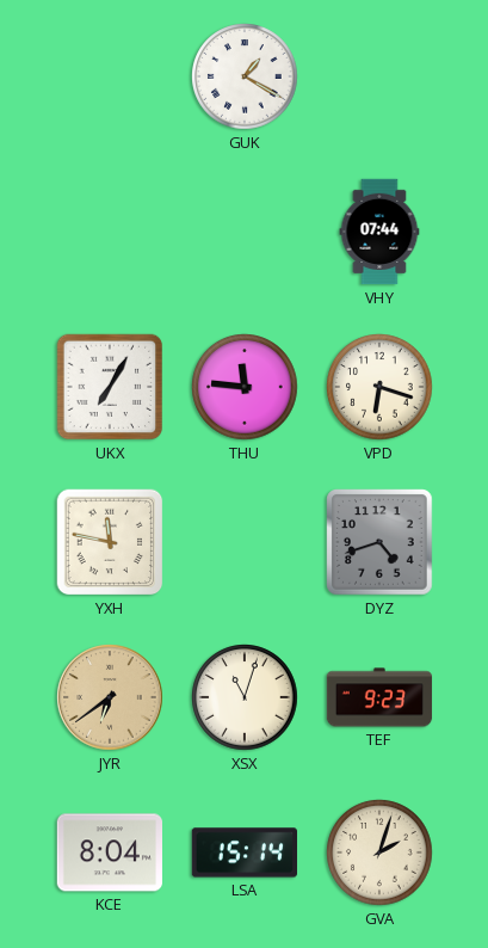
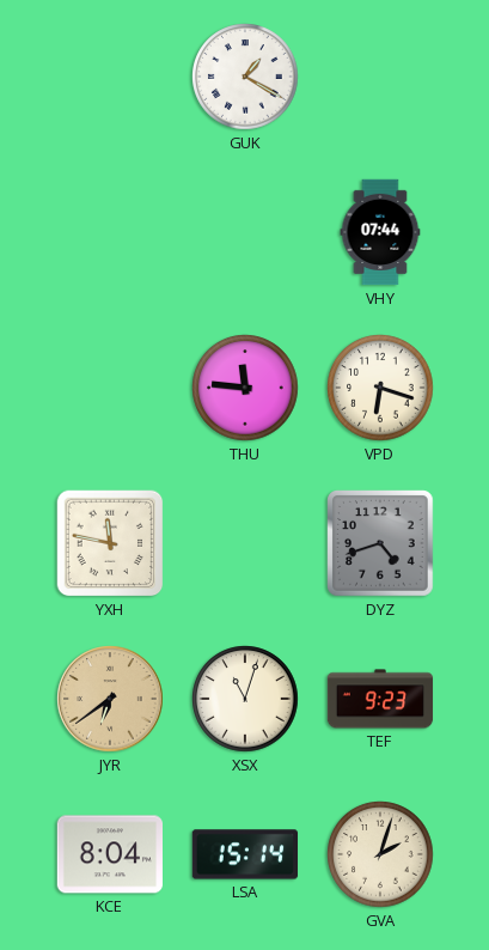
UKX: 7:05 -> none
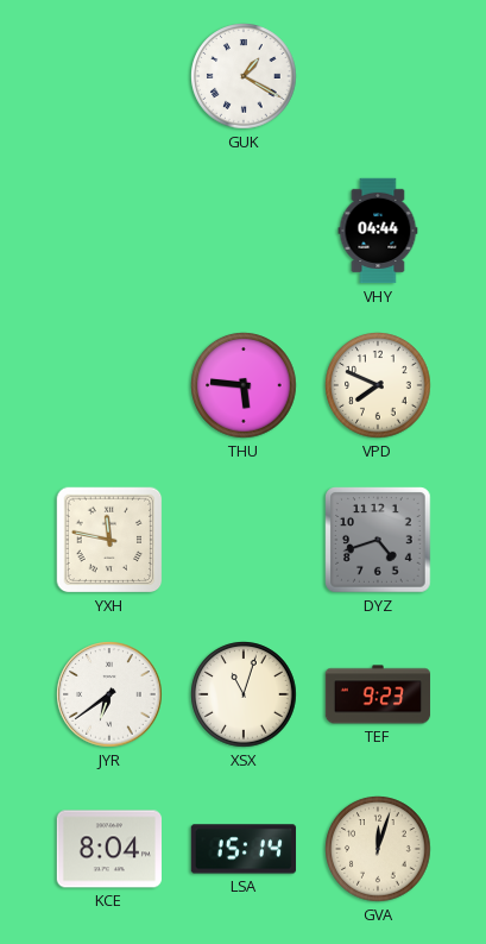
VHY: 07:44 -> 04:44
THU: 11:46 -> 5:46
VPD: 6:18 -> 7:49
JYR dial: champagne -> white
GVA: 2:03 -> 12:03
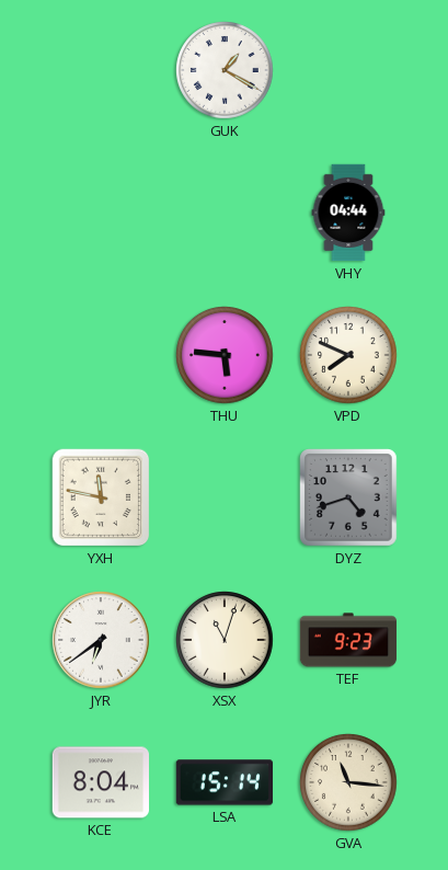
GVA: 12:03 -> 11:16
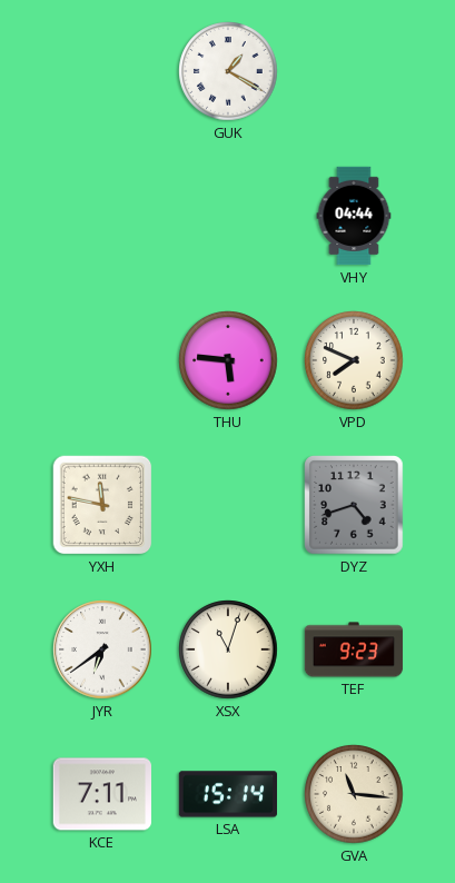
KCE: 8:04 -> 7:11
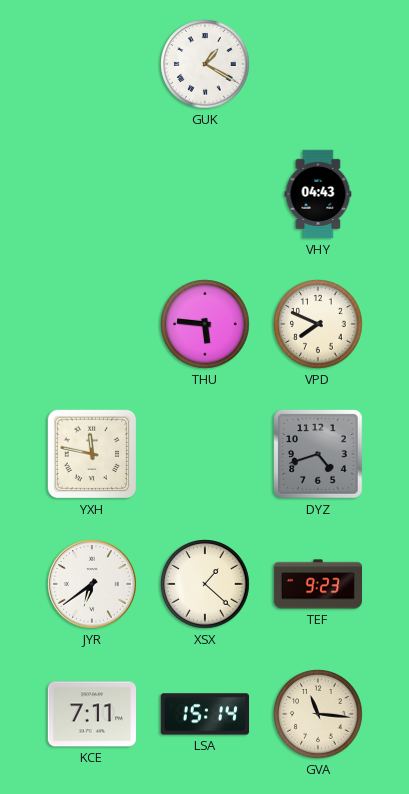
VHY: 04:44 -> 04:43
XSX: 11:03 -> 1:22
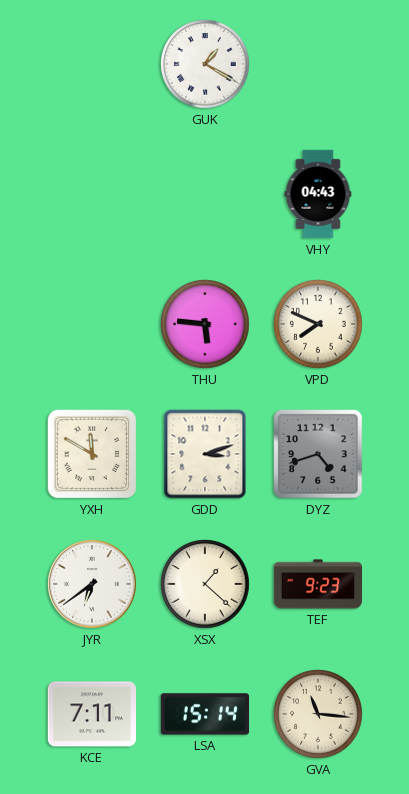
YXH: 11:47 -> 11:50
GDD: none -> 3:12
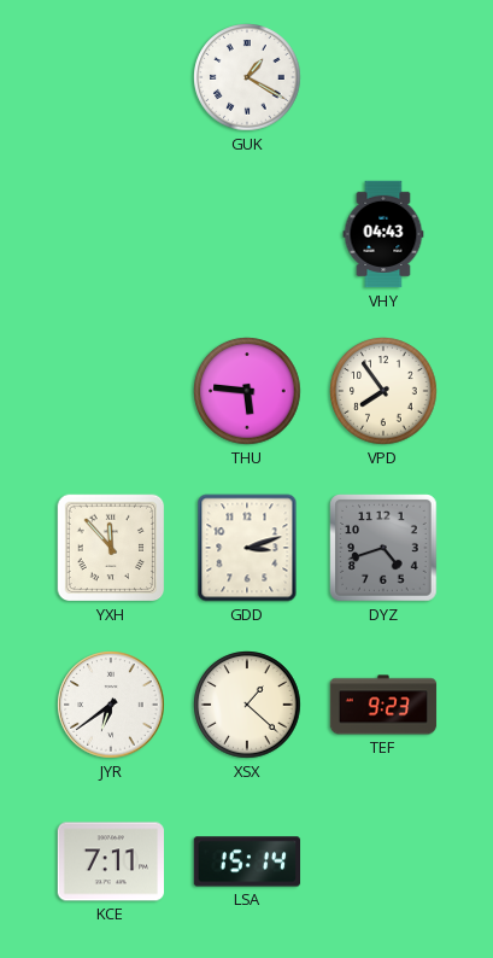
VPD: 7:49 -> 7:54
YXH: 11:50 -> 11:53
GVA: 11:16 -> none
